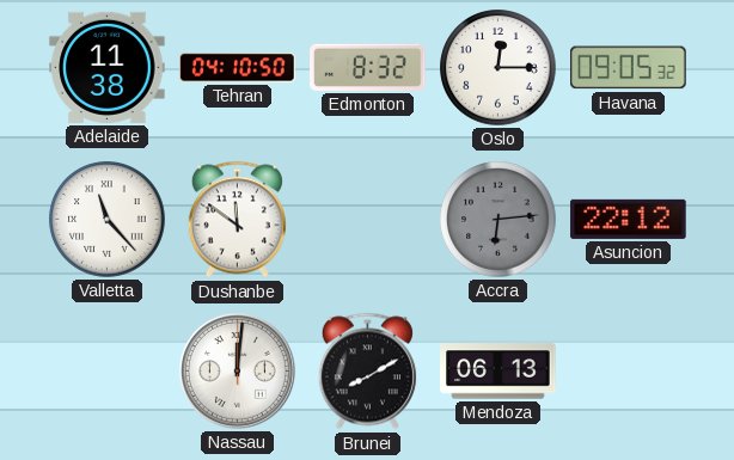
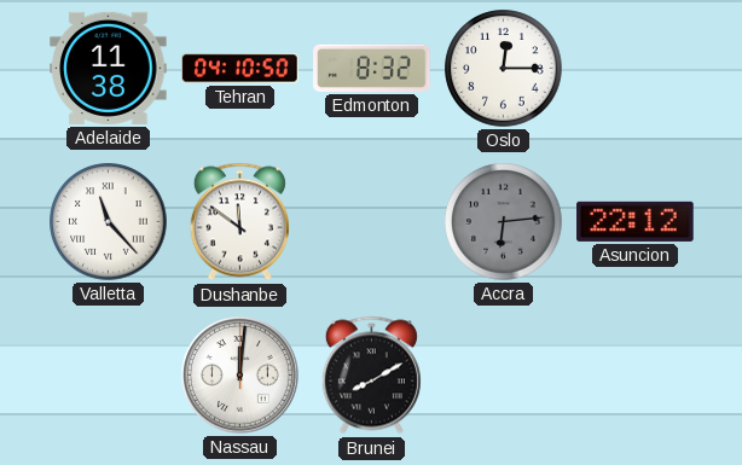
Havana: 09:05 -> none
Mendoza: 06:13 -> none
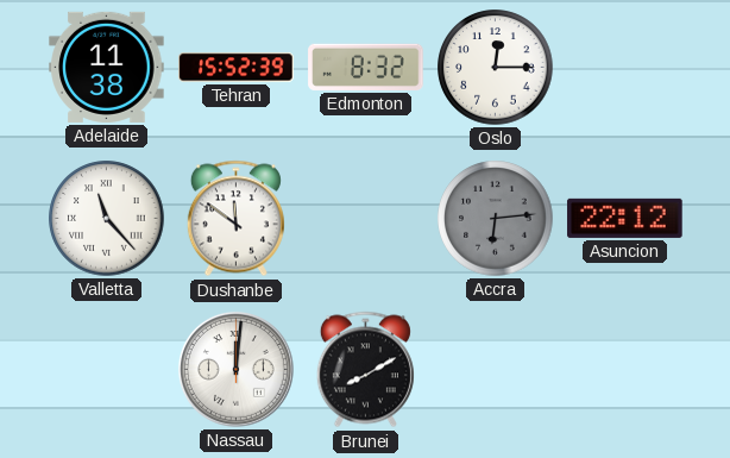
Tehran: 04:10 -> 15:52
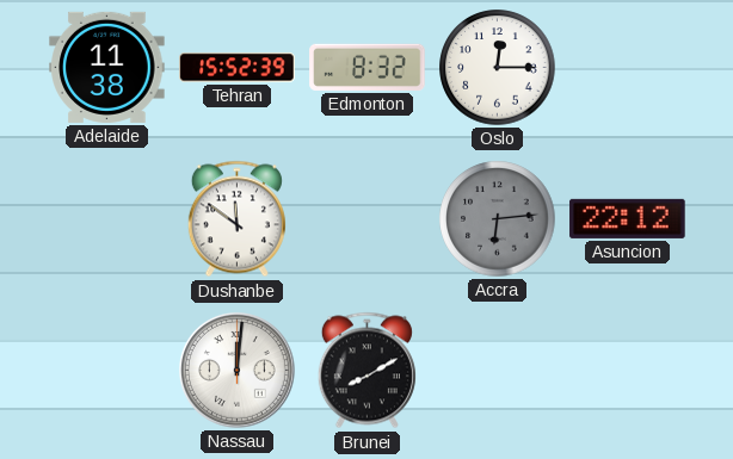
Valletta: 11:23 -> none
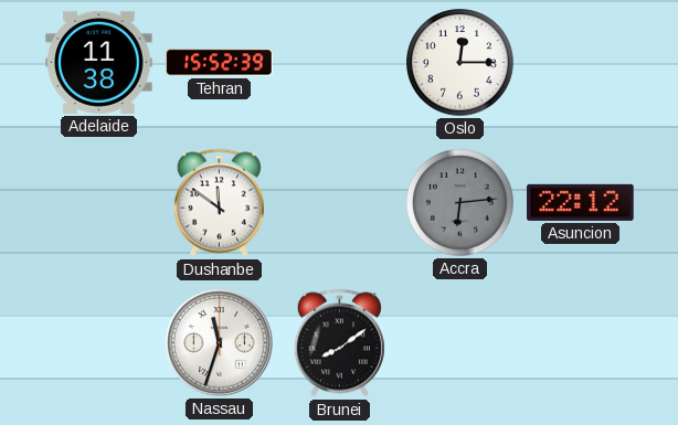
Edmonton: 8:32 -> none
Nassau: 12:01 -> 11:33
Brunei: 8:10 -> 8:09
